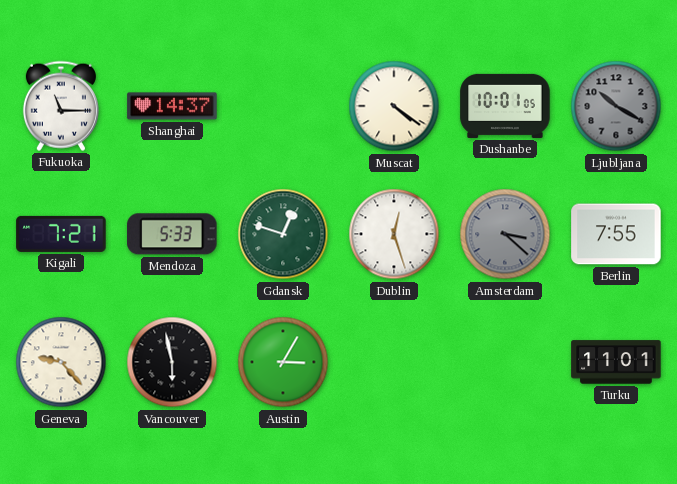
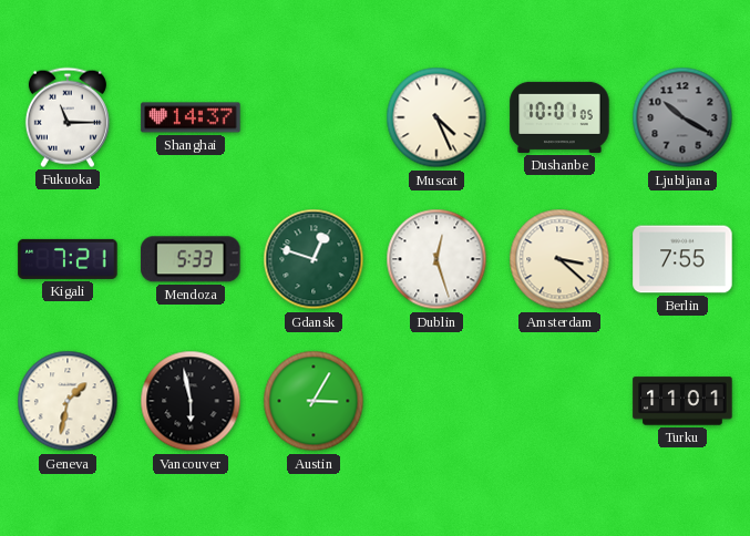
Muscat: 4:21 -> 4:26
Amsterdam dial: grey -> cream
Geneva: 9:23 -> 1:32
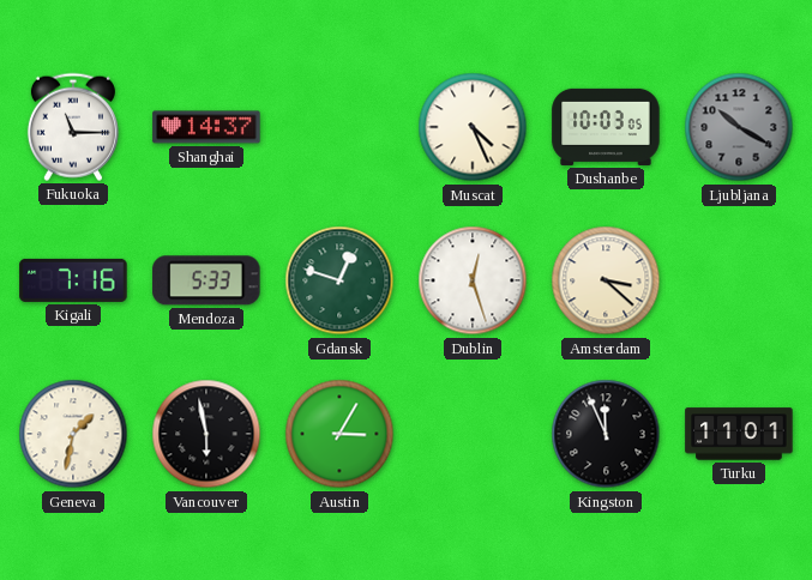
Dushanbe: 10:01 -> 10:03
Kigali: 7:21 -> 7:16
Berlin: 7:55 -> none
Kingston: none -> 11:56
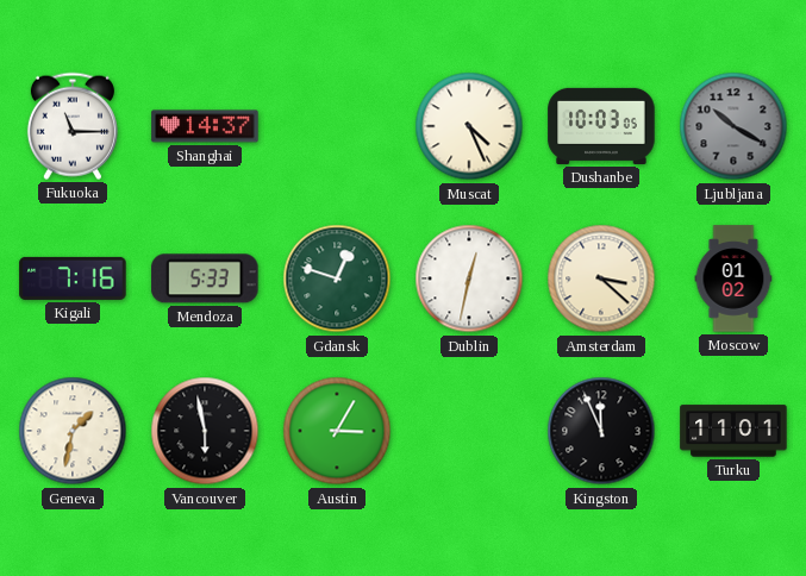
Dublin: 12:27 -> 12:32
Moscow: none -> 01:02
